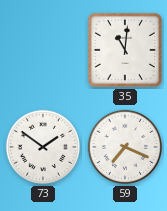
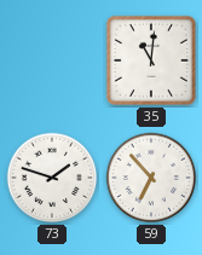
73: 1:51 -> 1:48
59: 7:19 -> 6:53
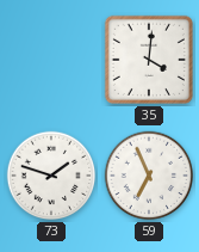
35: 11:01 -> 4:01
59: 6:53 -> 6:56
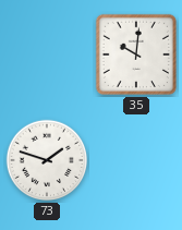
35: 4:01 -> 10:01
59: 6:56 -> none
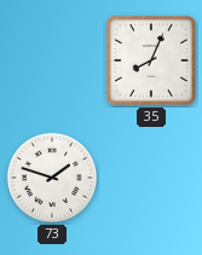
35: 10:01 -> 8:04
